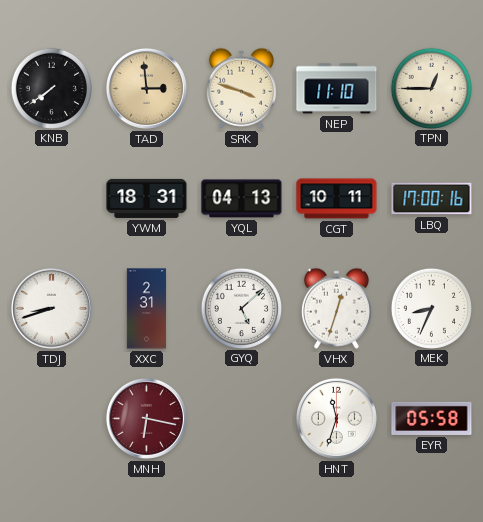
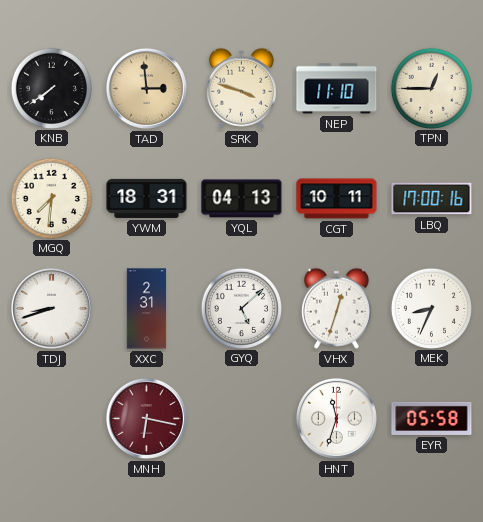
MGQ: none -> 7:31
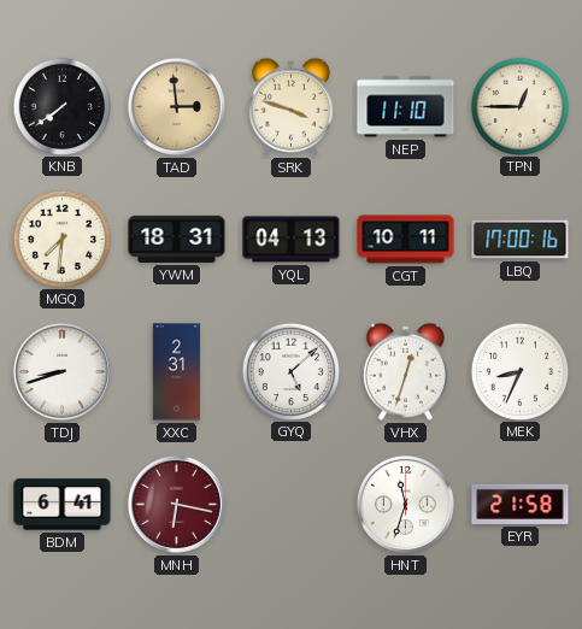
BDM: none -> 6:41
EYR: 05:58 -> 21:58
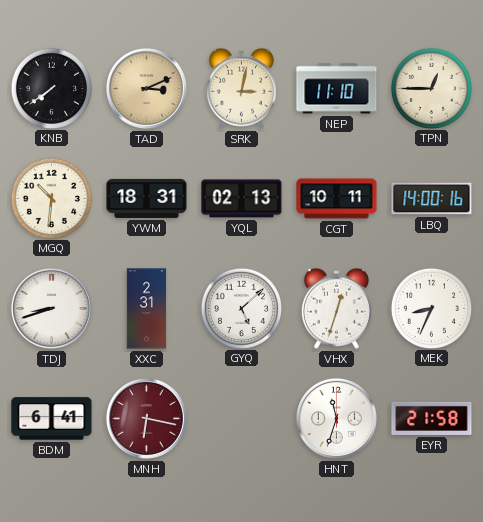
TAD: 2:59 -> 3:11
SRK: 3:48 -> 3:02
MGQ: 7:31 -> 10:31
YQL: 04:13 -> 02:13
LBQ: 17:00 -> 14:00
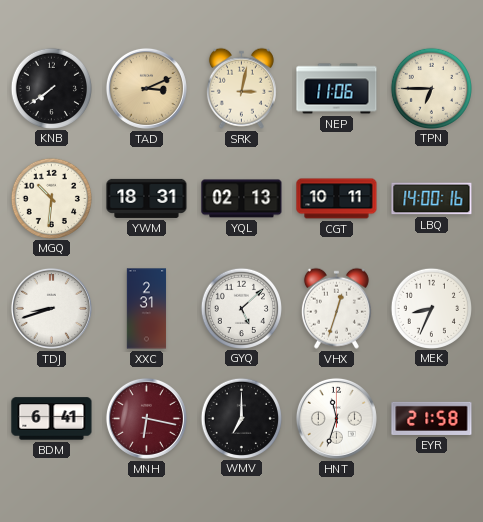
NEP: 11:10 -> 11:06
TPN: 12:45 -> 6:45
WMV: none -> 7:00
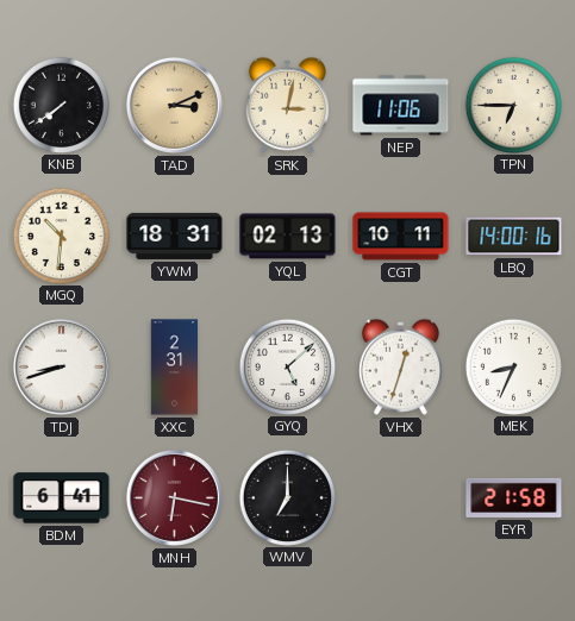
HNT: 11:33 -> none
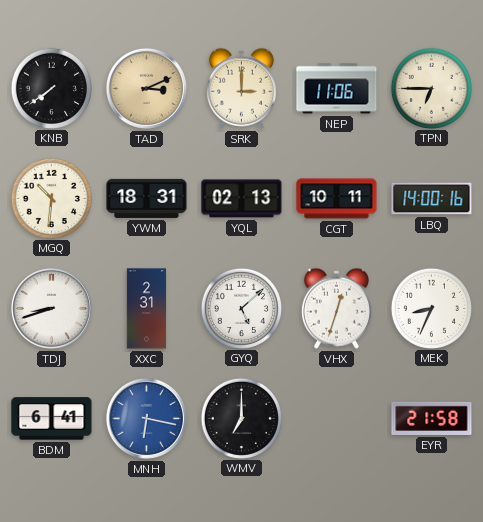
SRK: 3:02 -> 3:00
MNH dial: burgundy -> blue
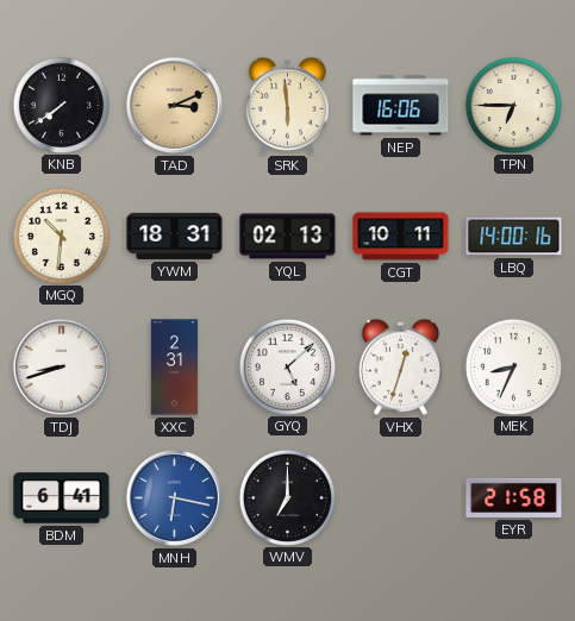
SRK: 3:00 -> 5:59
NEP: 11:06 -> 16:06
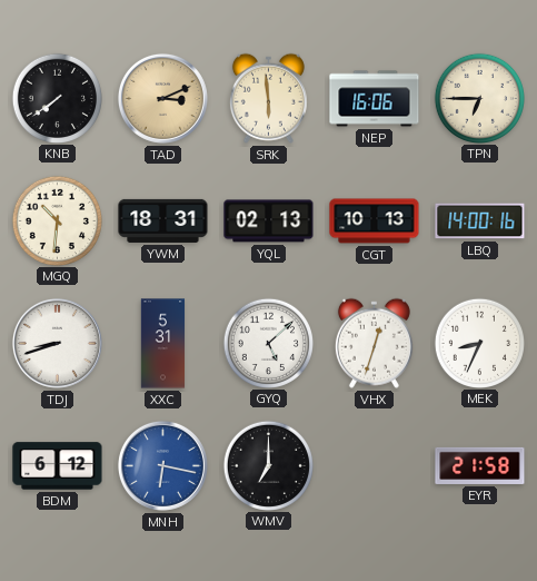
CGT: 10:11 -> 10:13
XXC: 2:31 -> 5:31
BDM: 6:41 -> 6:12
